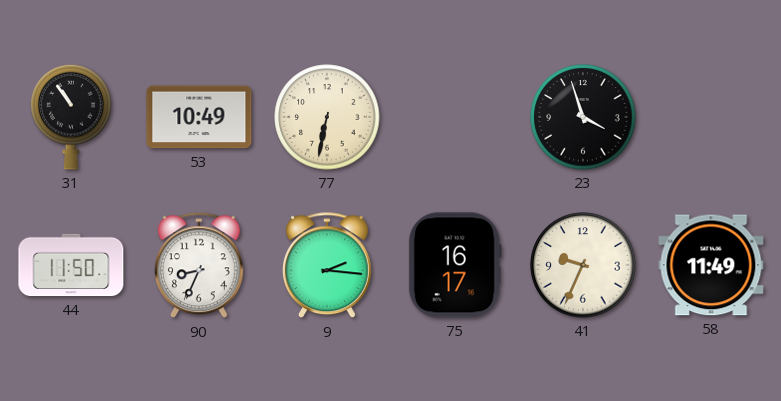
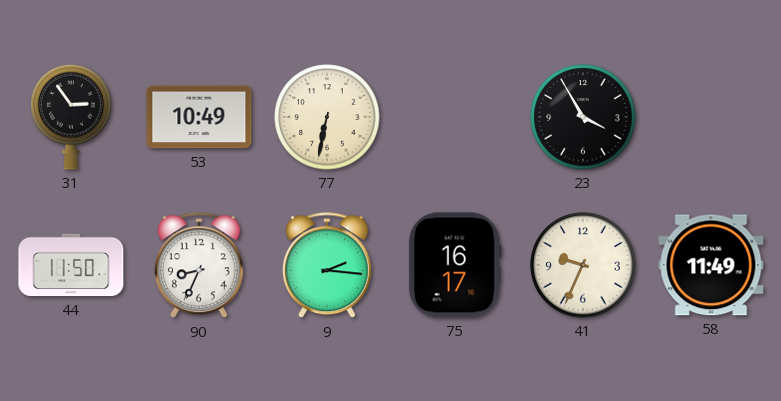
31: 10:54 -> 2:54
23: 3:57 -> 3:55
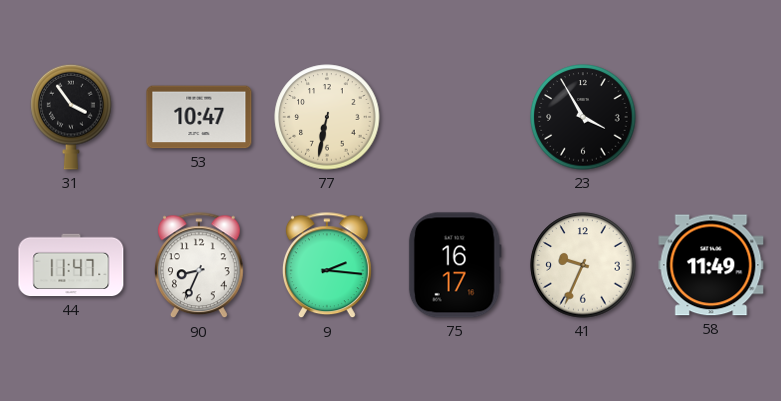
31: 2:54 -> 3:54
53: 10:49 -> 10:47
44: 11:50 -> 11:47
